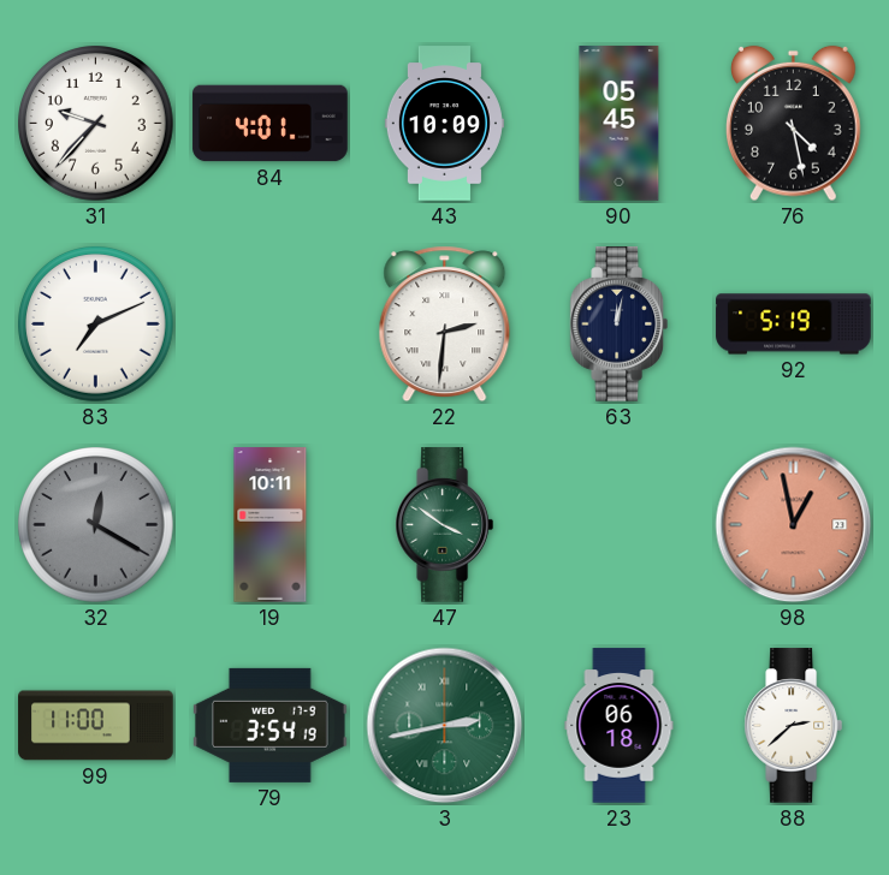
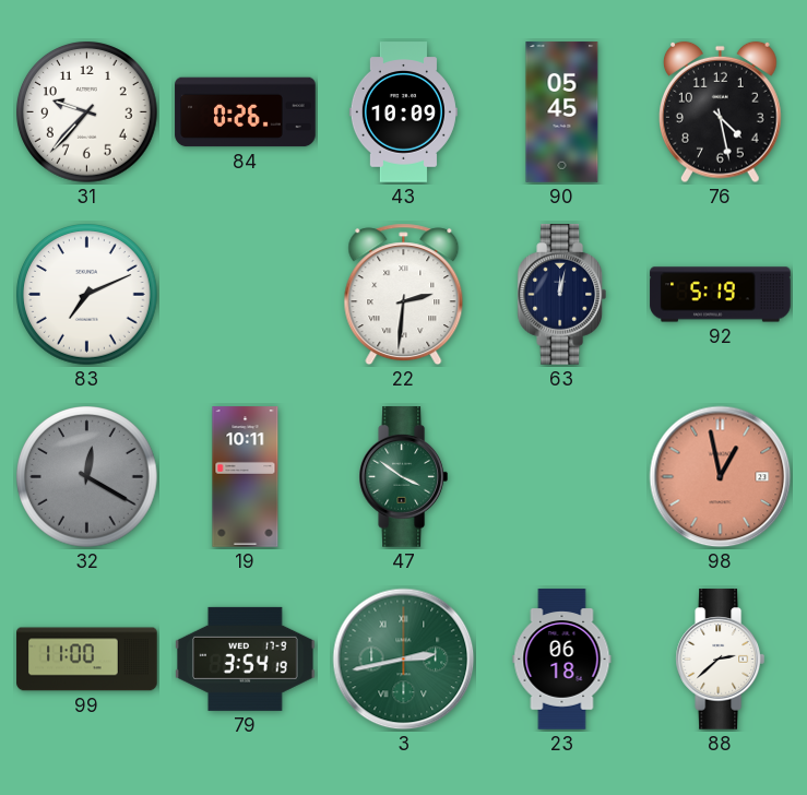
84: 4:01 -> 0:26
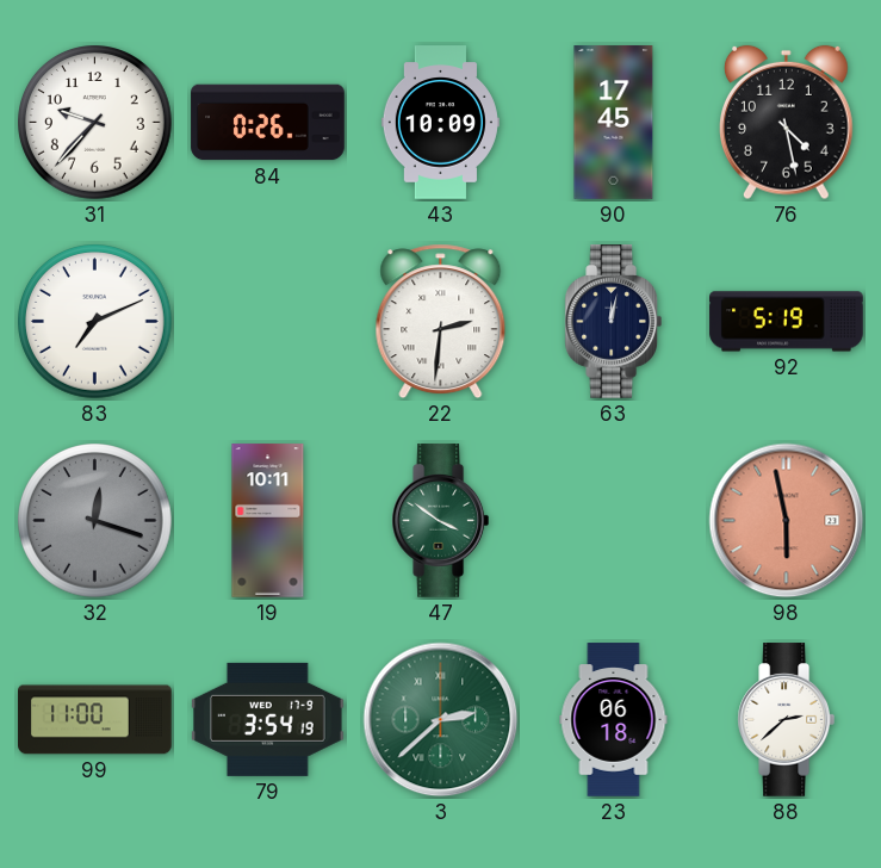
90: 05:45 -> 17:45
32: 12:20 -> 12:18
98: 12:58 -> 5:58
3: 2:43 -> 2:38
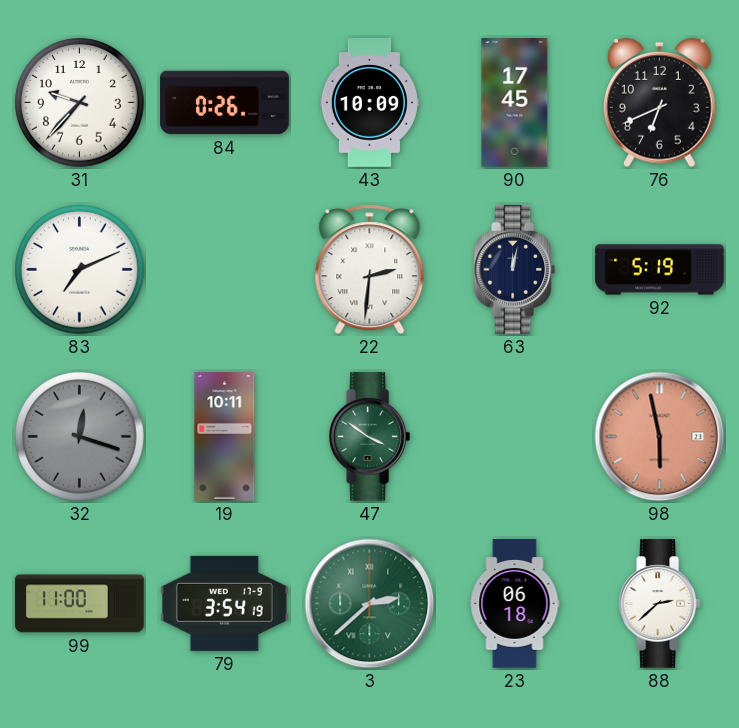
76: 4:28 -> 6:41
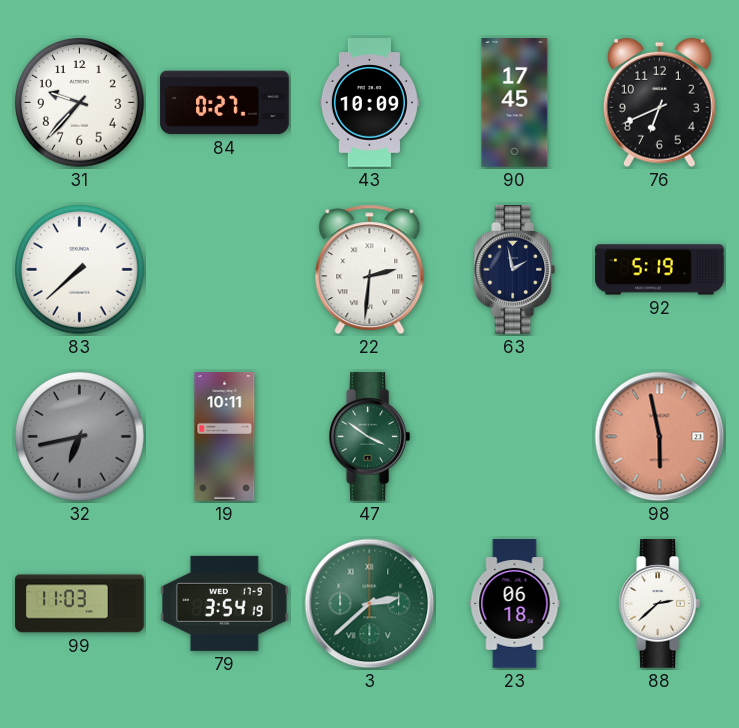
84: 0:26 -> 0:27
83: 7:11 -> 7:38
63: 12:02 -> 1:58
32: 12:18 -> 6:43
99: 11:00 -> 11:03
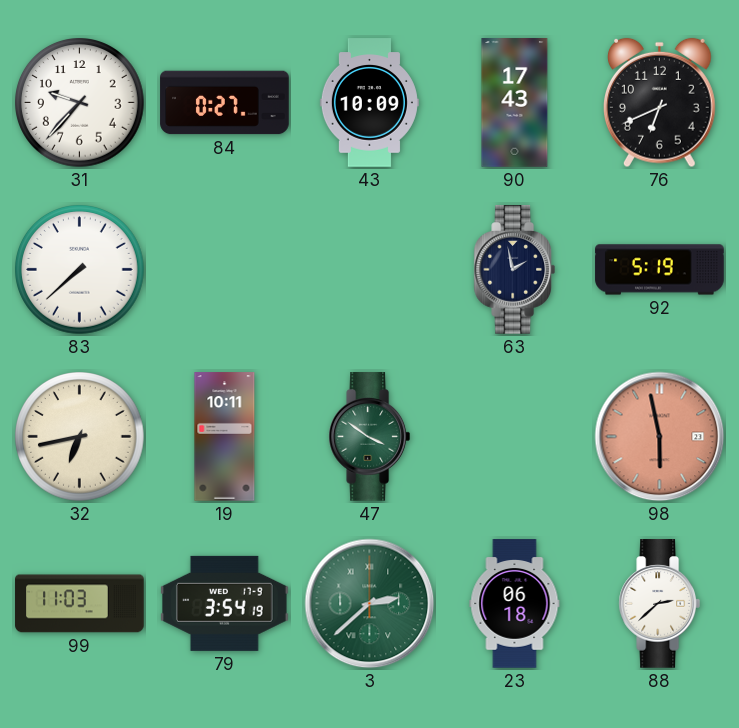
90: 17:45 -> 17:43
22: 2:31 -> none
32 dial: grey -> cream
